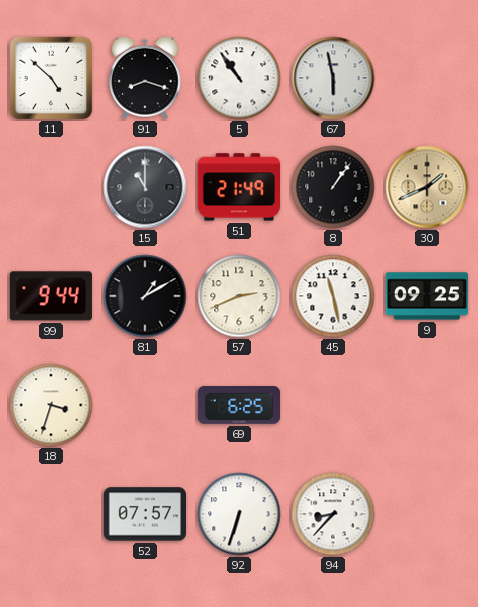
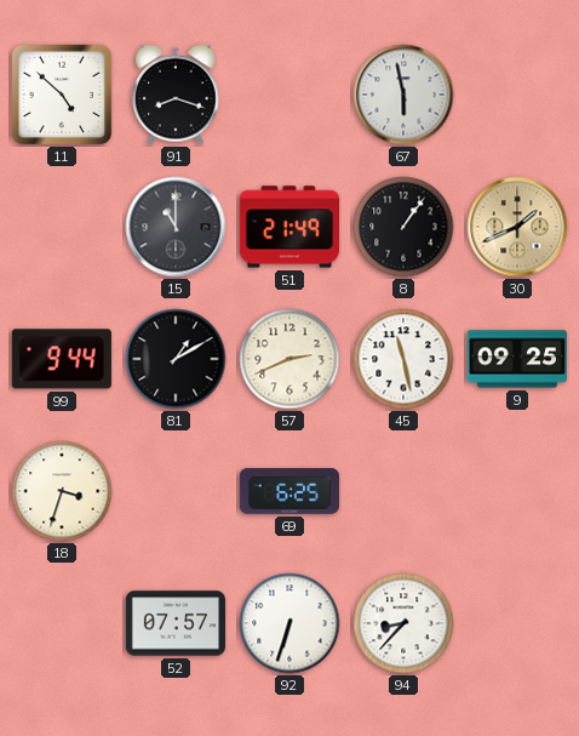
5: 10:54 -> none
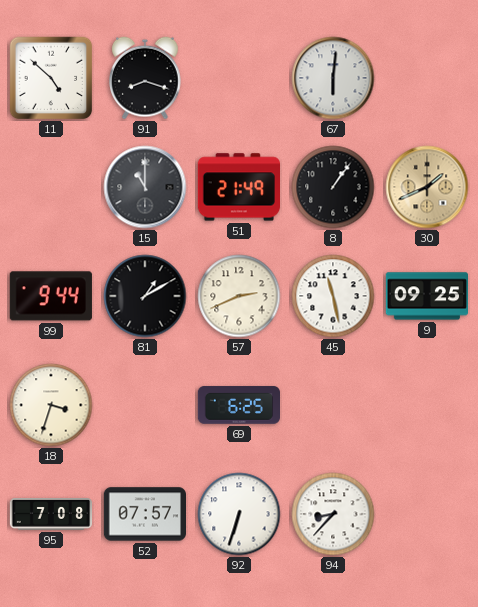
67: 5:58 -> 6:01
95: none -> 7:08
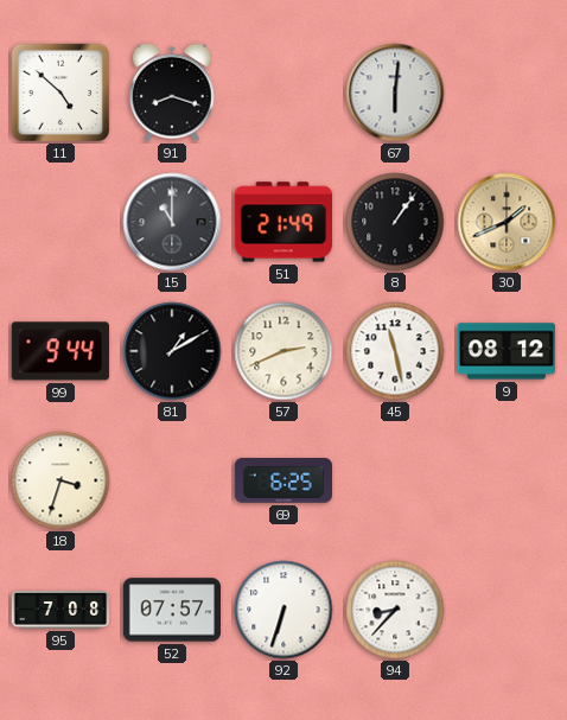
9: 09:25 -> 08:12
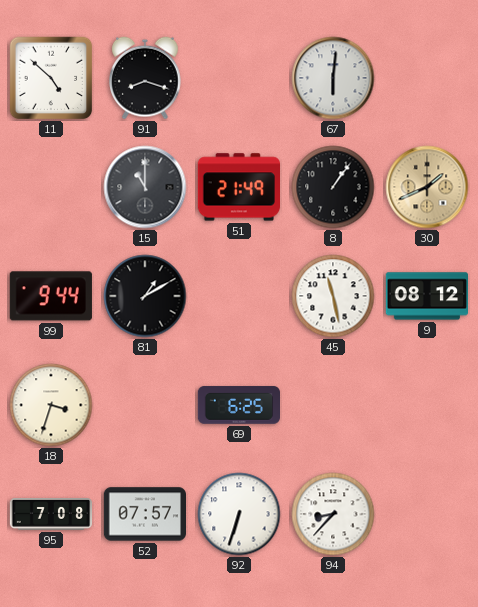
57: 2:41 -> none
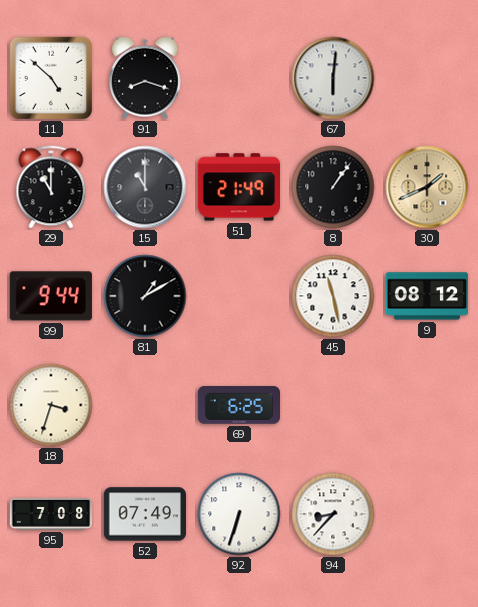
29: none -> 11:00
52: 07:57 -> 07:49
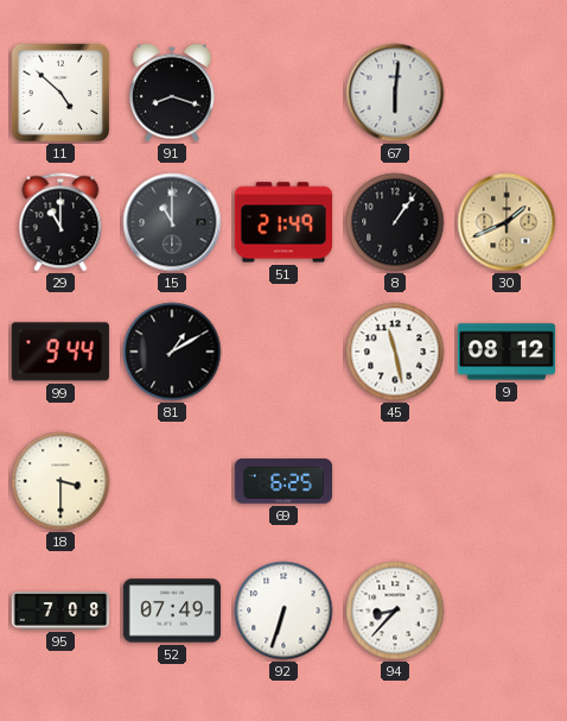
18: 3:33 -> 3:30
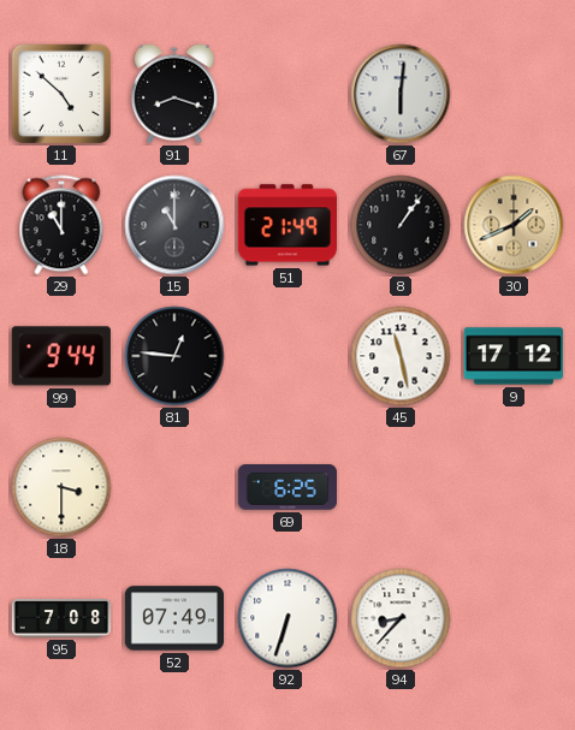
81: 1:10 -> 12:46
9: 08:12 -> 17:12
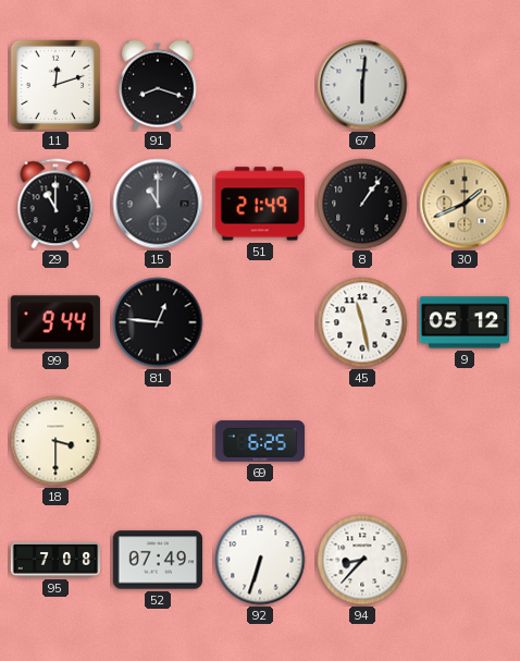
11: 4:52 -> 12:12
9: 17:12 -> 05:12
